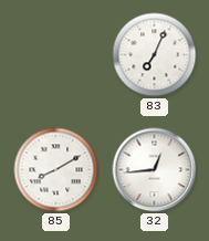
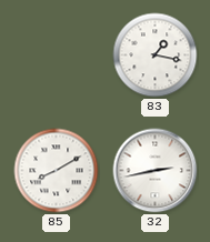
83: 7:04 -> 1:17
32: 12:44 -> 2:43
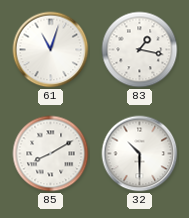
61: none -> 11:03
32: 2:43 -> 10:30
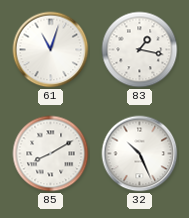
32: 10:30 -> 10:26
